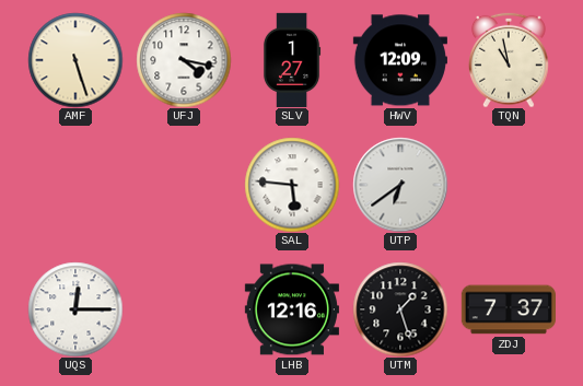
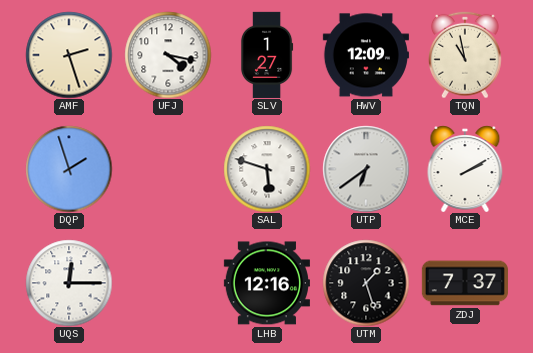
AMF: 5:27 -> 2:27
DQP: none -> 1:57
SAL: 5:46 -> 5:48
MCE: none -> 2:10
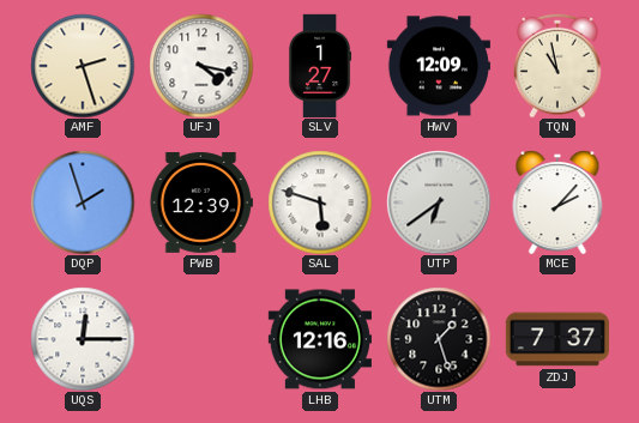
PWB: none -> 12:39
MCE: 2:10 -> 2:07
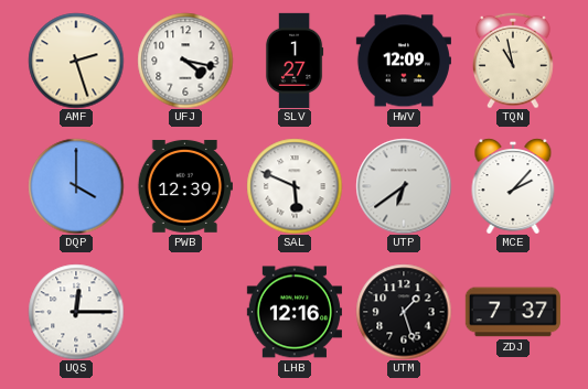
DQP: 1:57 -> 4:00
SAL: 5:48 -> 5:49
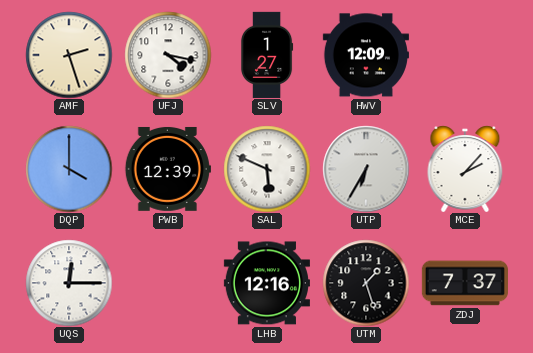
TQN: 10:58 -> none
UTP: 6:39 -> 6:35
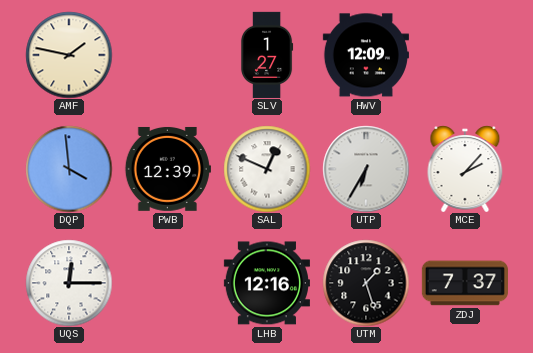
AMF: 2:27 -> 1:47
UFJ: 4:17 -> none
DQP: 4:00 -> 3:59
SAL: 5:49 -> 12:49
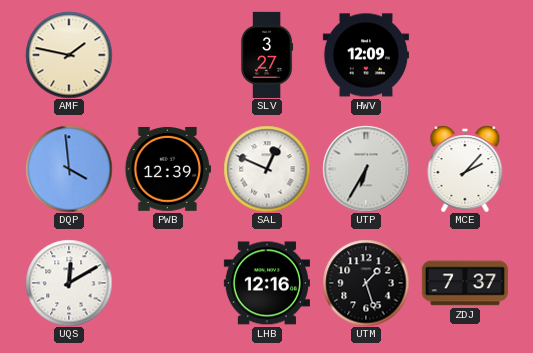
SLV: 1:27 -> 3:27
UQS: 12:15 -> 12:10
